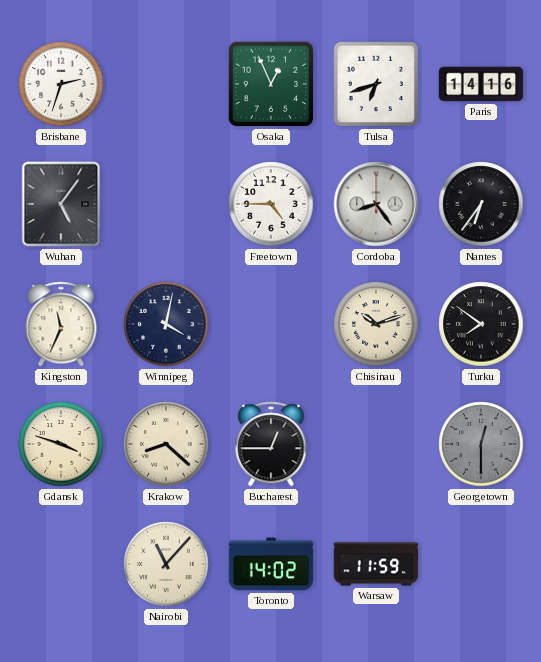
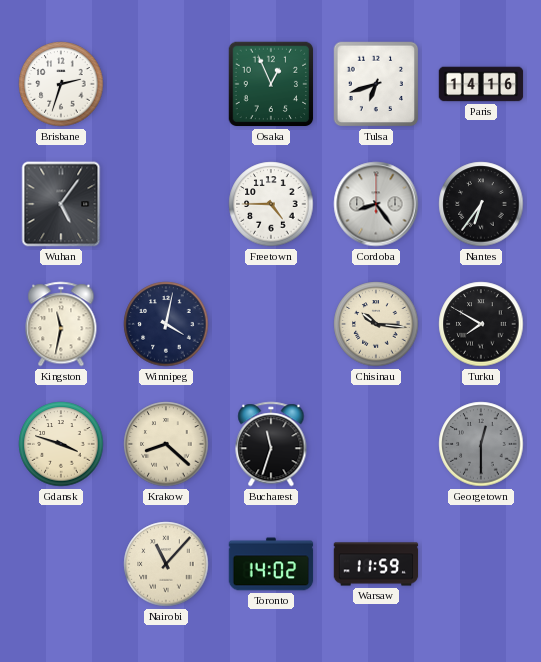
Kingston: 11:34 -> 11:32
Chisinau: 10:12 -> 10:16
Turku: 7:51 -> 7:50
Bucharest: 12:45 -> 11:33
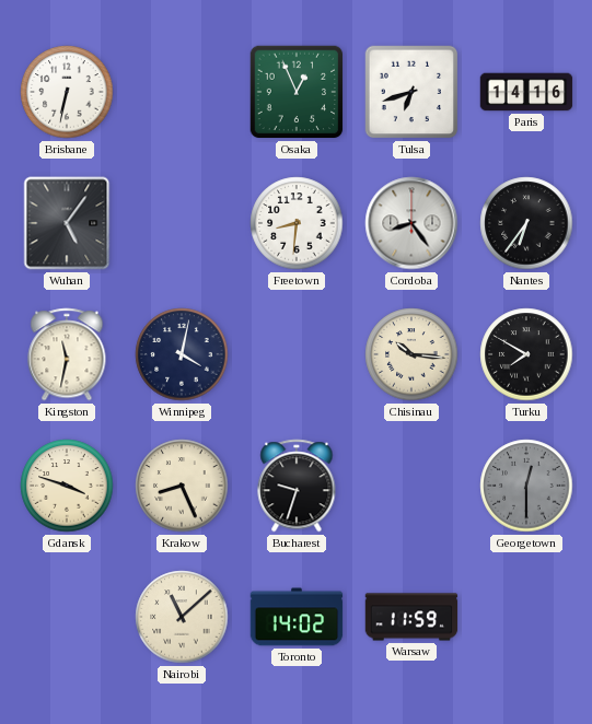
Brisbane: 2:33 -> 6:32
Freetown: 4:45 -> 8:31
Krakow: 8:22 -> 8:26
Bucharest: 11:33 -> 9:33
Nairobi: 11:07 -> 11:08
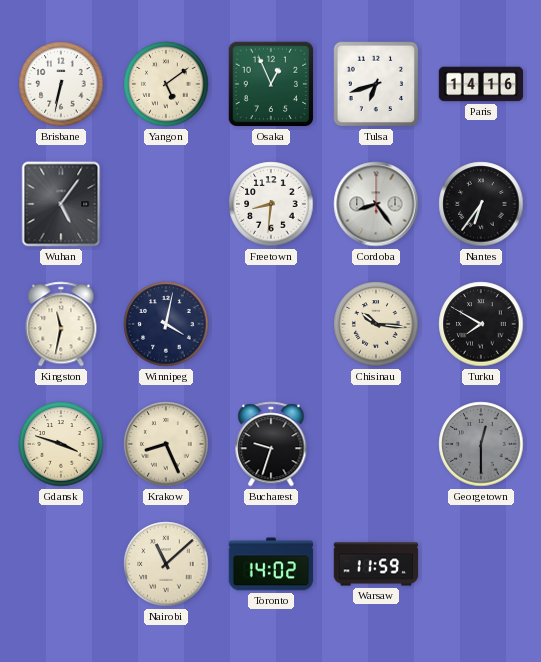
Yangon: none -> 5:09
